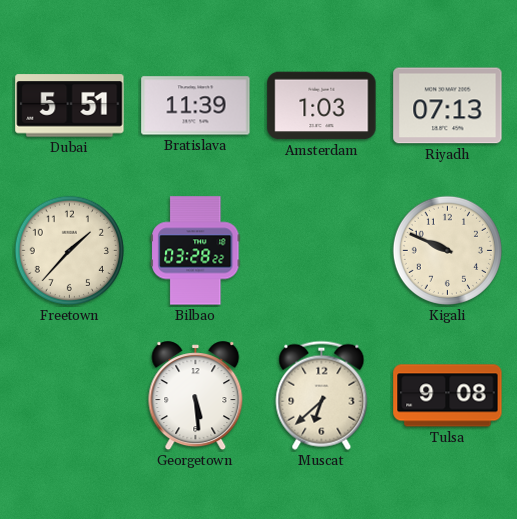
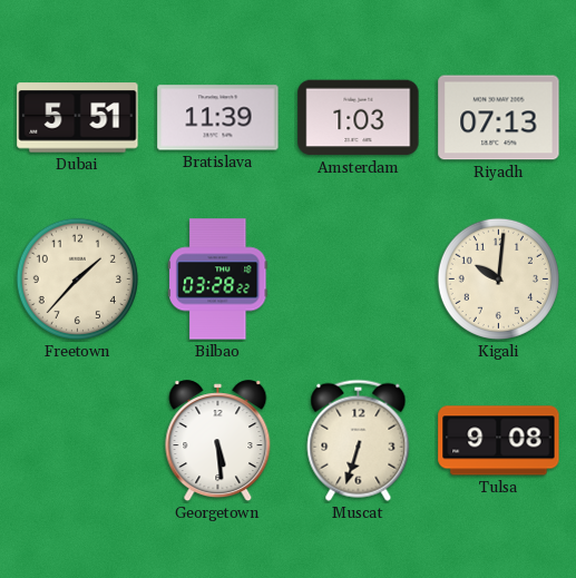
Kigali: 9:49 -> 10:01
Muscat: 6:38 -> 6:33
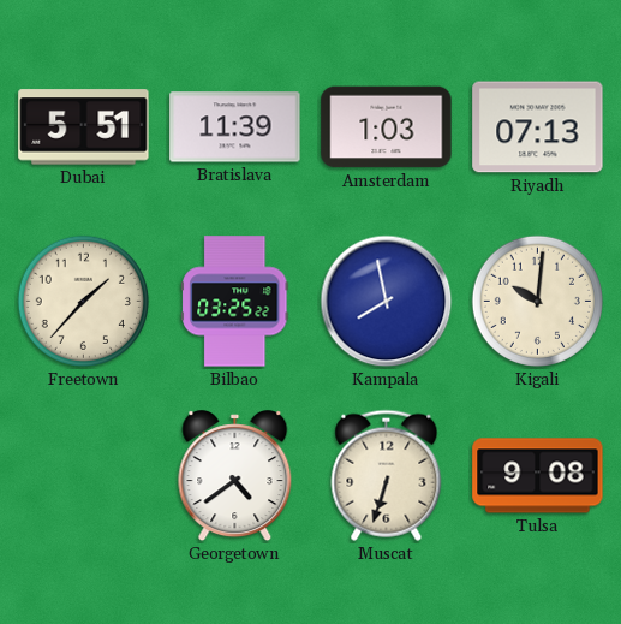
Bilbao: 03:28 -> 03:25
Kampala: none -> 7:58
Georgetown: 5:29 -> 4:39
